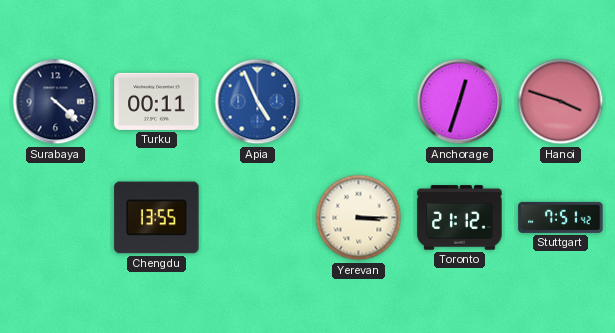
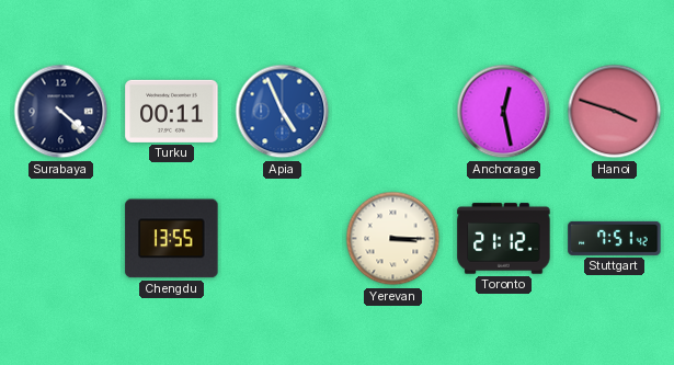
Anchorage: 12:33 -> 12:28
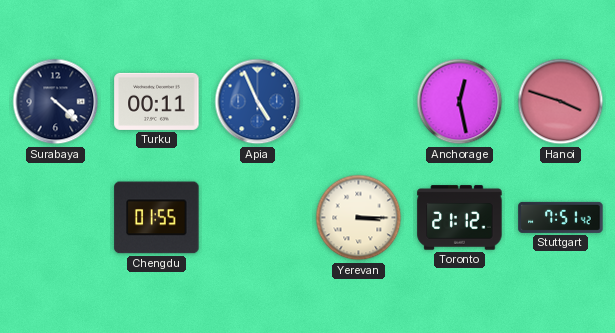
Chengdu: 13:55 -> 01:55
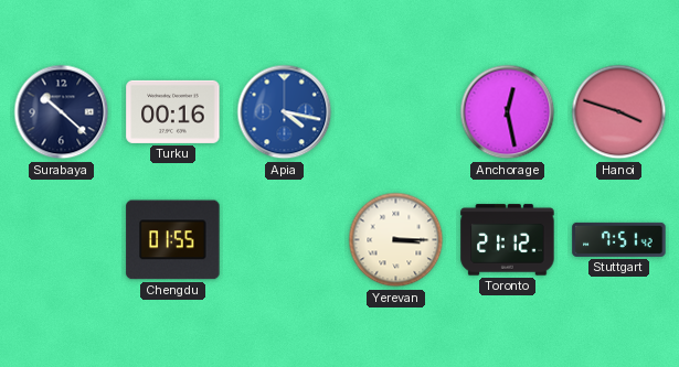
Surabaya: 4:22 -> 10:22
Turku: 00:11 -> 00:16
Apia: 4:56 -> 4:17
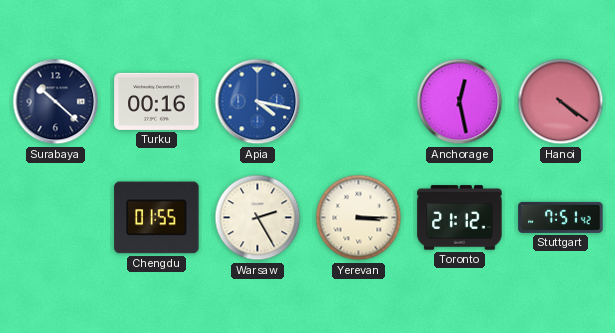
Hanoi: 3:48 -> 4:21
Warsaw: none -> 2:25
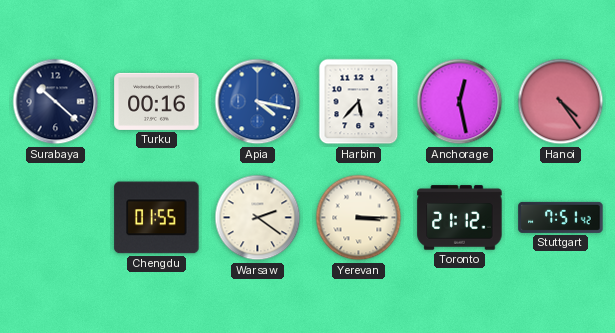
Harbin: none -> 5:37
Hanoi: 4:21 -> 4:24
Warsaw: 2:25 -> 2:21
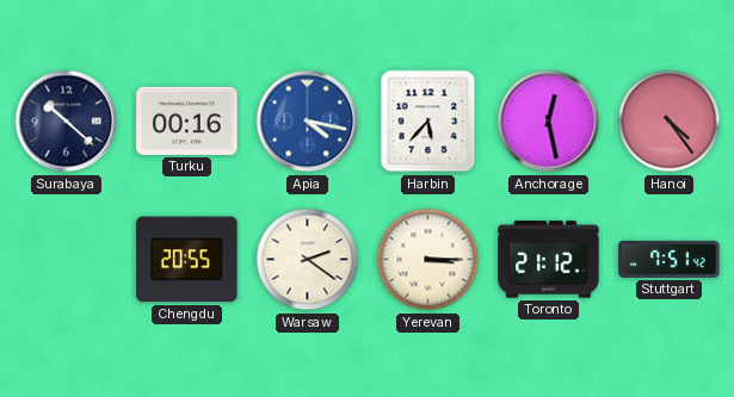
Chengdu: 01:55 -> 20:55
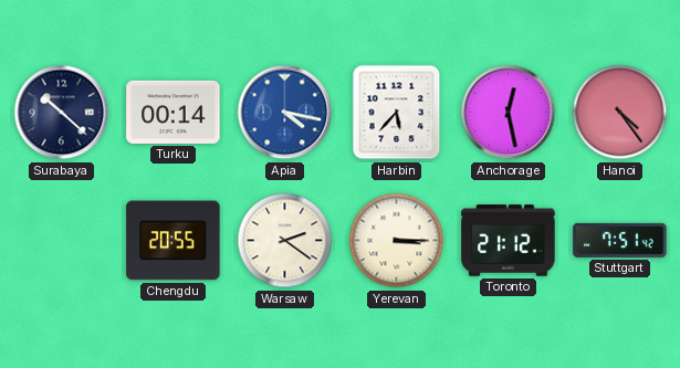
Turku: 00:16 -> 00:14
